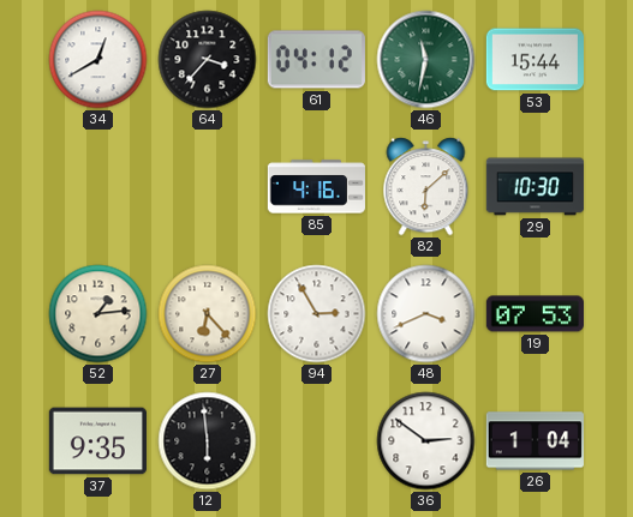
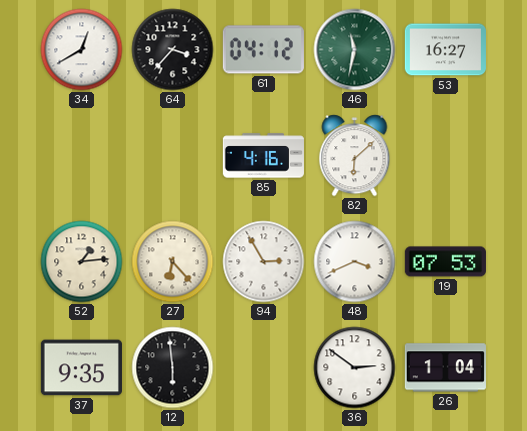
53: 15:44 -> 16:27
29: 10:30 -> none
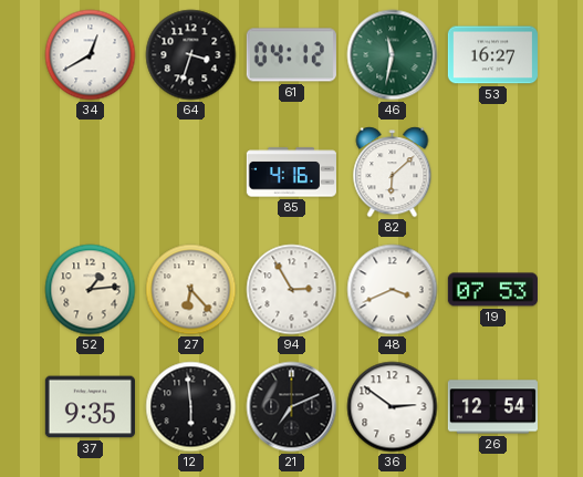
64: 3:37 -> 3:33
21: none -> 7:11
26: 1:04 -> 12:54
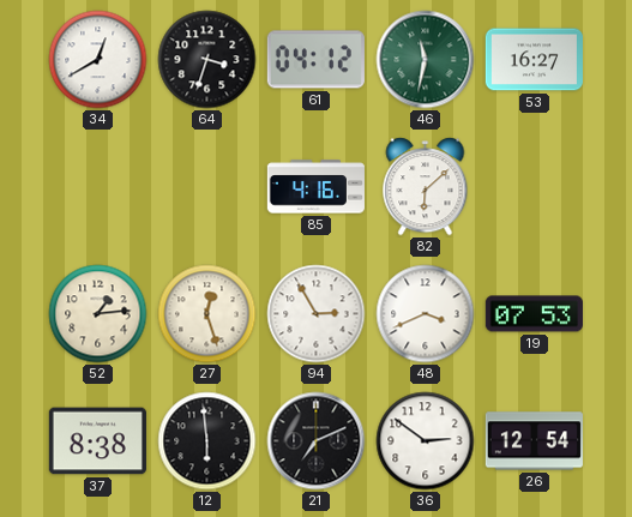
27: 6:23 -> 12:27
37: 9:35 -> 8:38
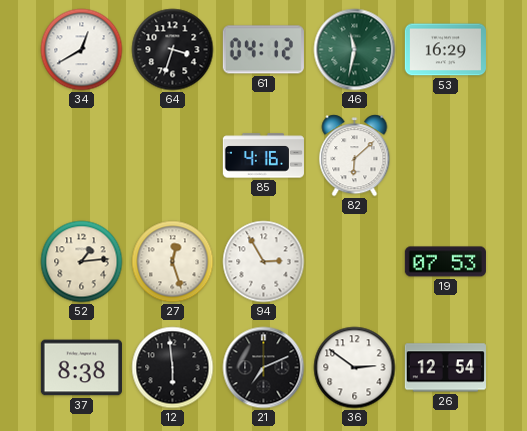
53: 16:27 -> 16:29
48: 3:41 -> none
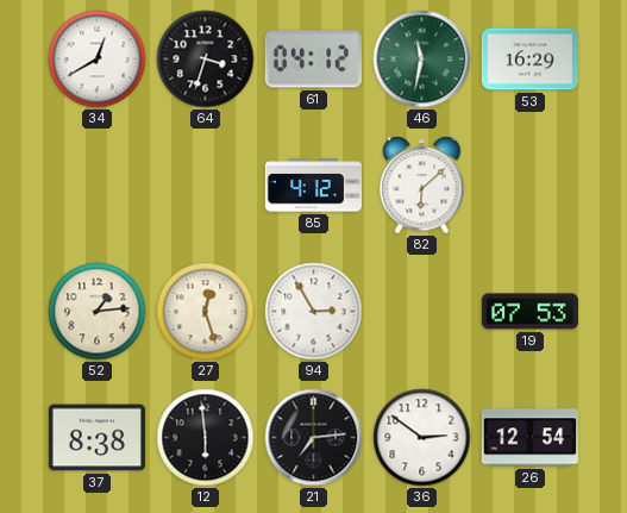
85: 4:16 -> 4:12
21: 7:11 -> 7:14
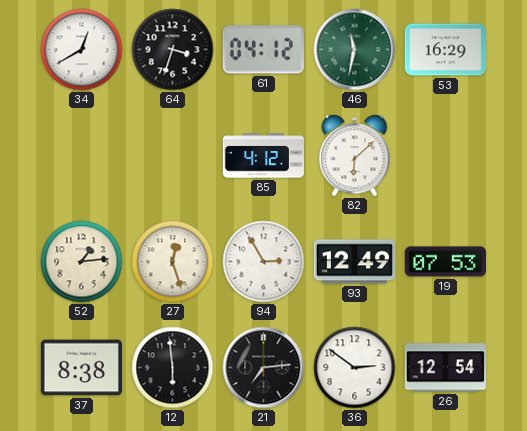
93: none -> 12:49
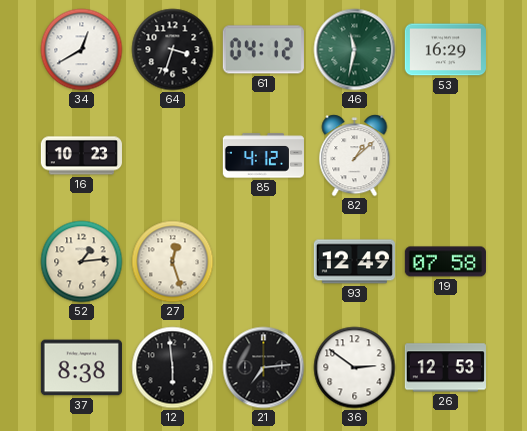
16: none -> 10:23
82: 6:08 -> 1:08
94: 2:55 -> none
19: 07:53 -> 07:58
26: 12:54 -> 12:53
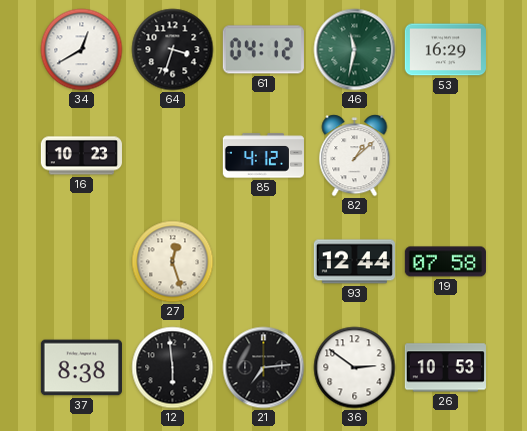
52: 1:14 -> none
93: 12:49 -> 12:44
26: 12:53 -> 10:53
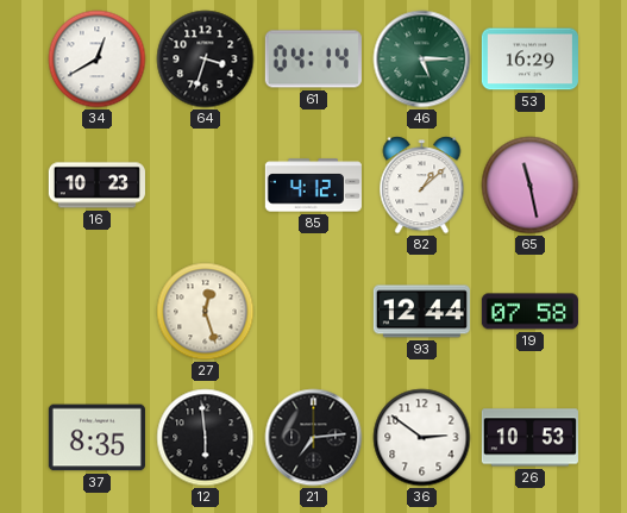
61: 04:12 -> 04:14
46: 11:32 -> 5:15
65: none -> 11:28
37: 8:38 -> 8:35
